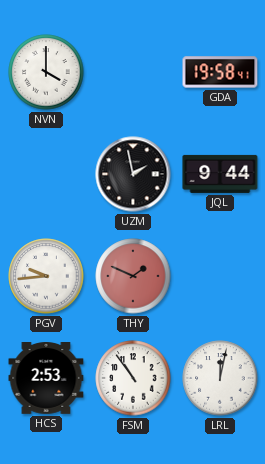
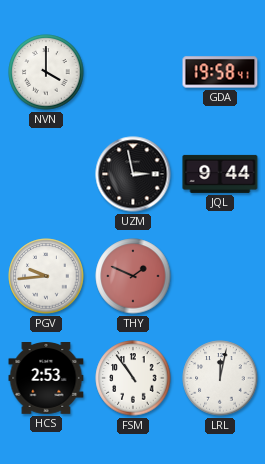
UZM: 1:58 -> 2:58
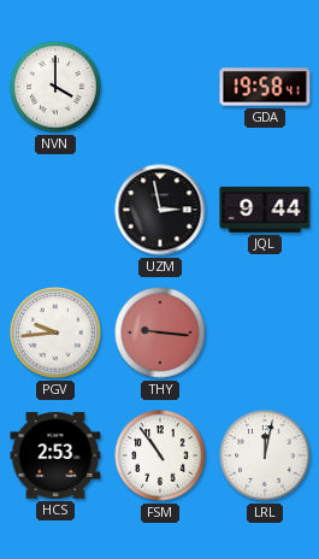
THY: 1:49 -> 9:16
